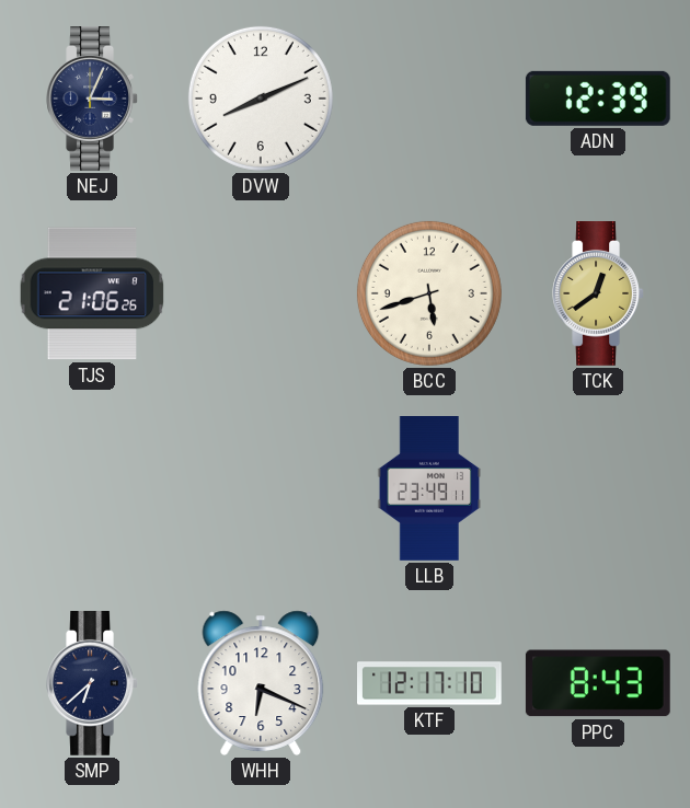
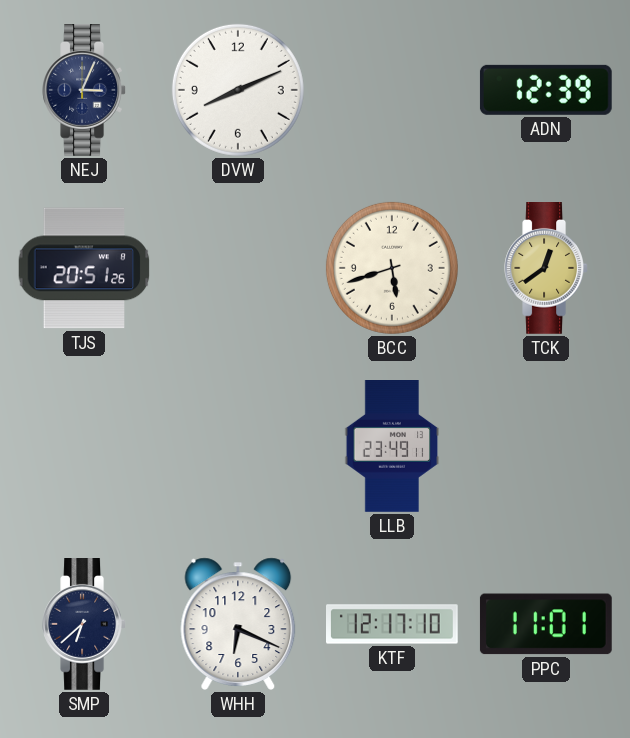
TJS: 21:06 -> 20:51
PPC: 8:43 -> 11:01
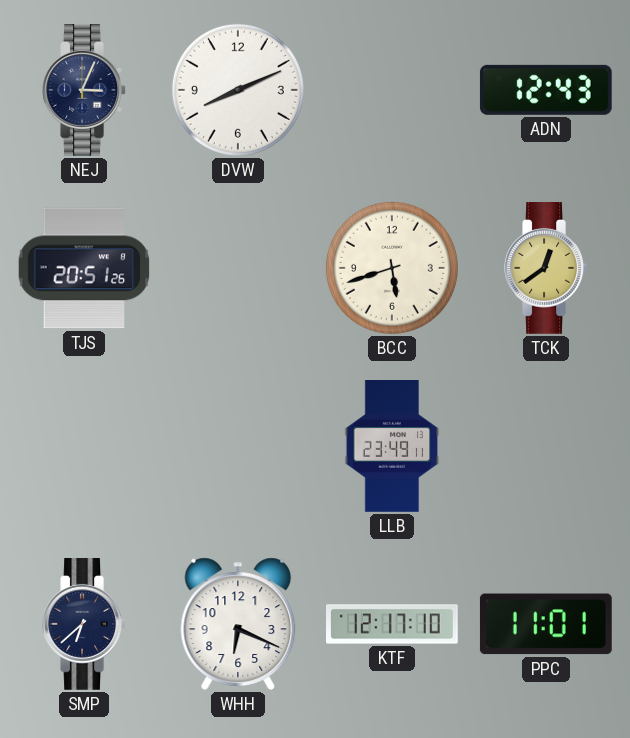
ADN: 12:39 -> 12:43
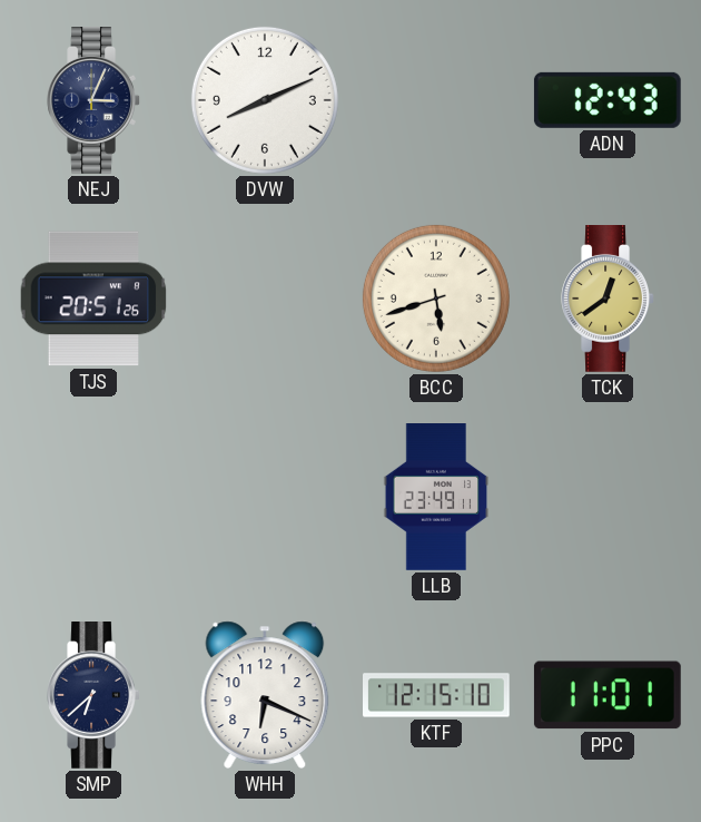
KTF: 12:17 -> 12:15
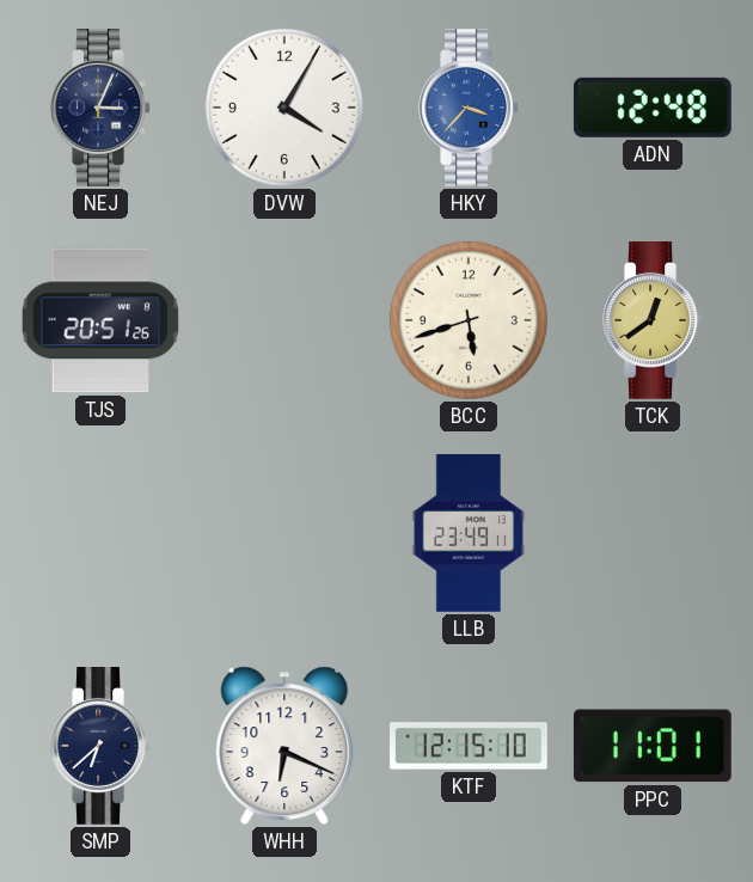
DVW: 8:11 -> 4:05
HKY: none -> 3:37
ADN: 12:43 -> 12:48
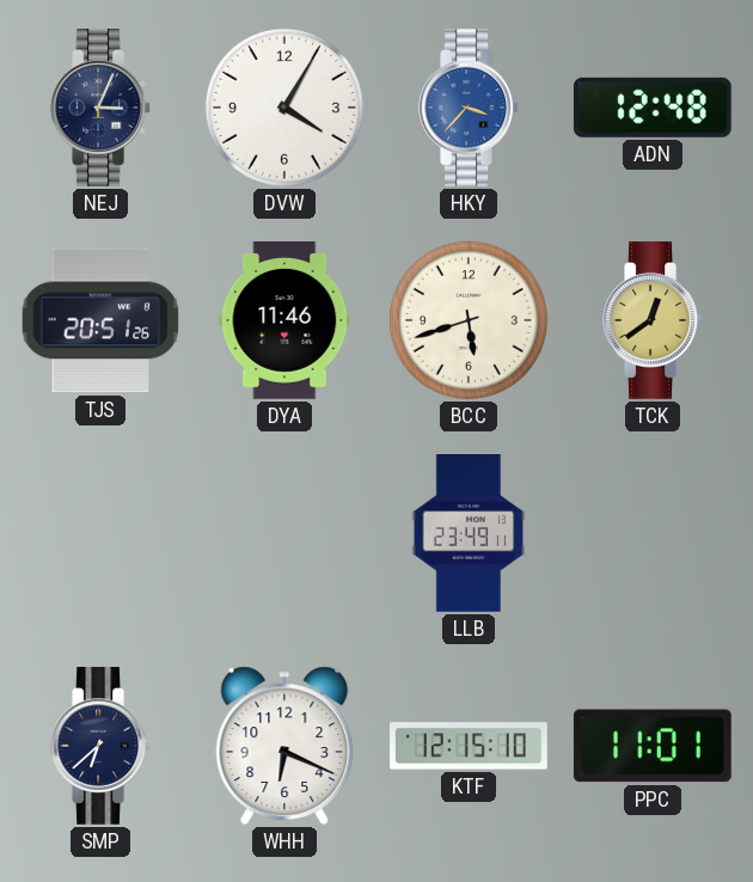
DYA: none -> 11:46
